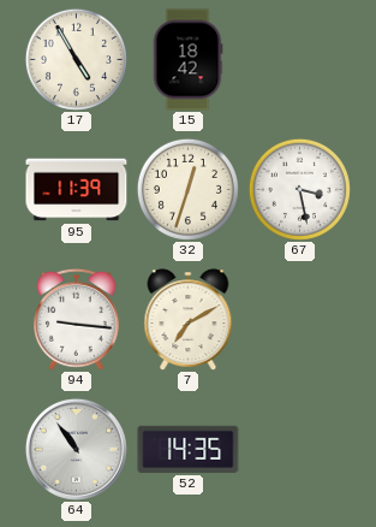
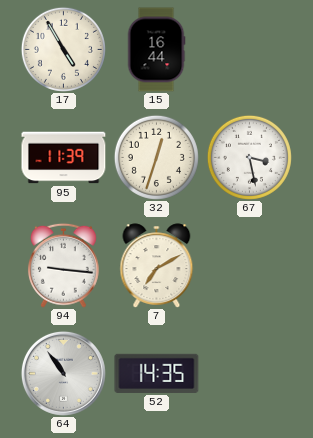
15: 18:42 -> 16:44
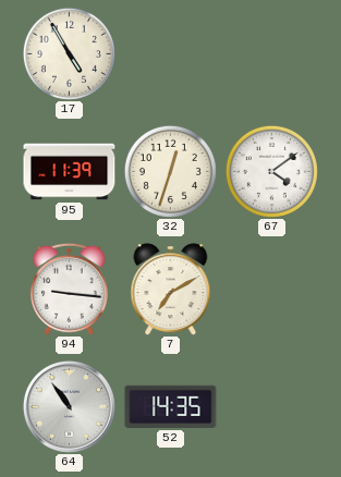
15: 16:44 -> none
67: 3:28 -> 4:09
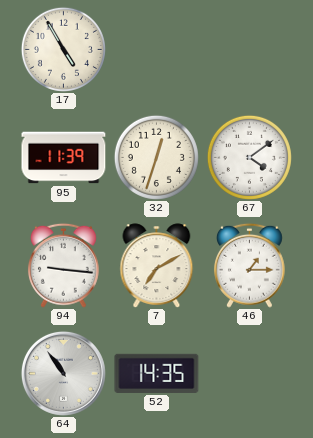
46: none -> 1:15
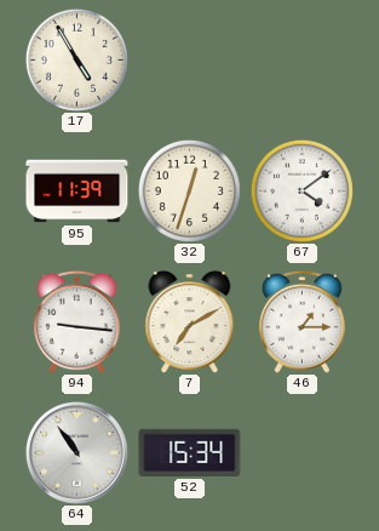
52: 14:35 -> 15:34
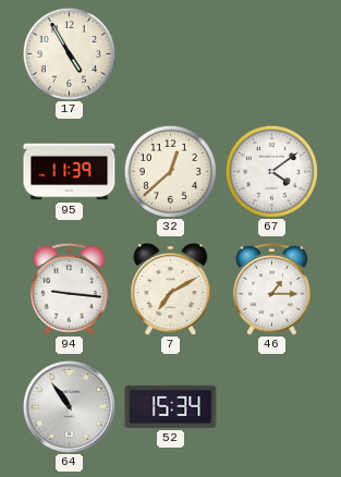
32: 12:33 -> 12:38
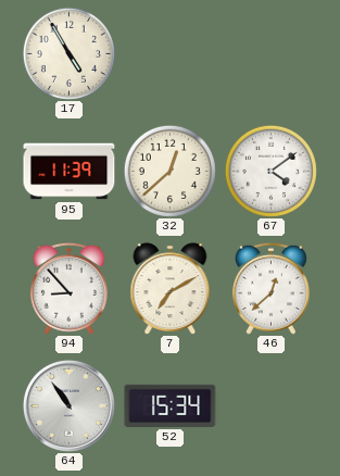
94: 9:16 -> 8:53
46: 1:15 -> 12:38
